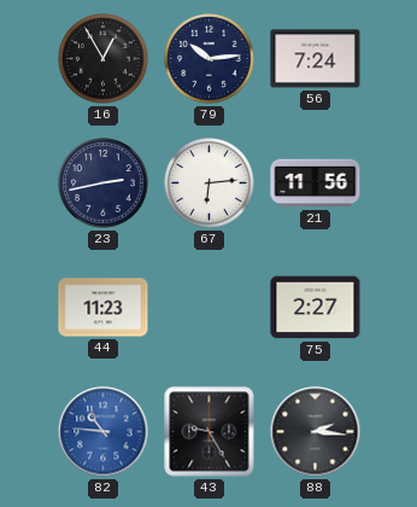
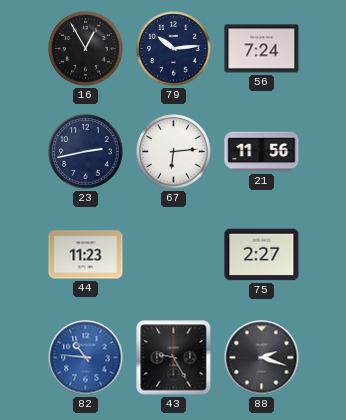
88: 2:16 -> 2:18
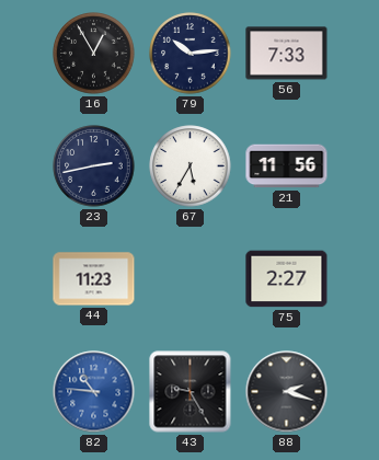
56: 7:24 -> 7:33
67: 6:14 -> 5:35
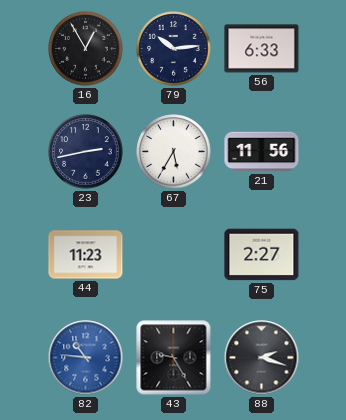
56: 7:33 -> 6:33
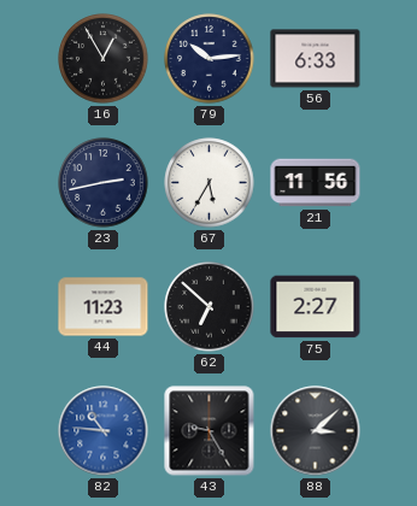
62: none -> 6:52
88: 2:18 -> 3:08
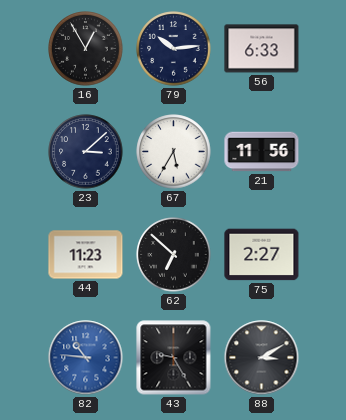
23: 2:43 -> 3:08
88: 3:08 -> 3:10
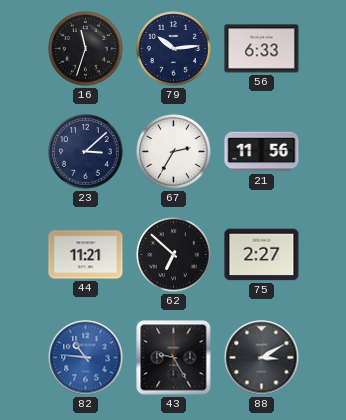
16: 12:55 -> 11:33
67: 5:35 -> 2:35
44: 11:23 -> 11:21
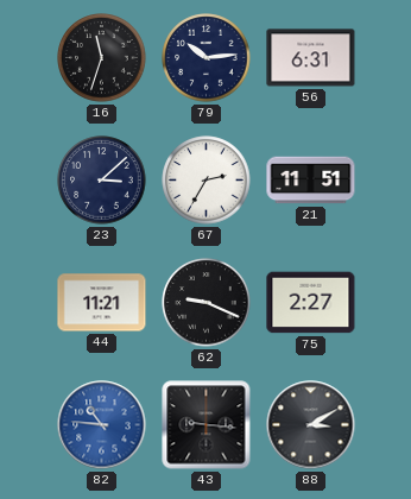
56: 6:33 -> 6:31
21: 11:56 -> 11:51
62: 6:52 -> 9:19
43: 9:25 -> 9:16
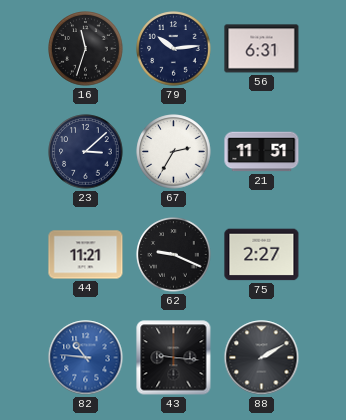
88: 3:10 -> 2:10
